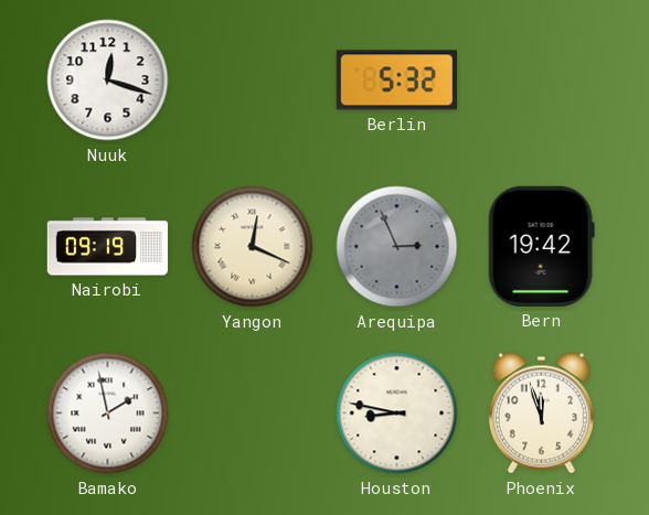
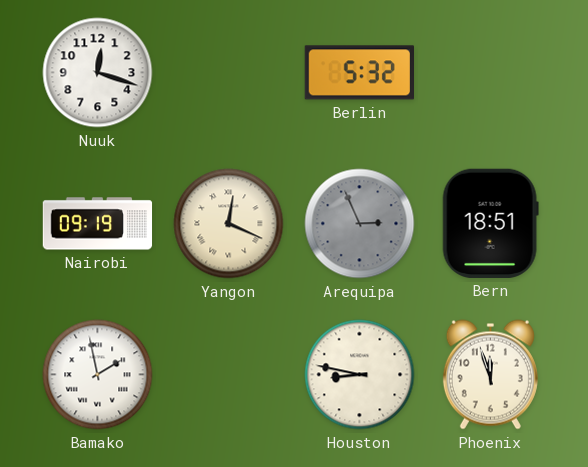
Bern: 19:42 -> 18:51
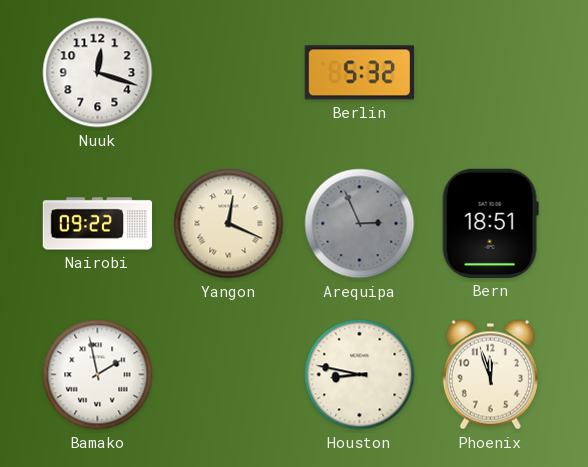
Nairobi: 09:19 -> 09:22
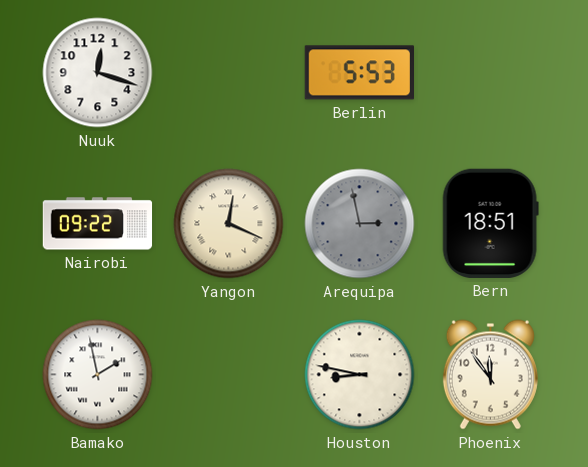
Berlin: 5:32 -> 5:53
Arequipa: 2:56 -> 2:58
Phoenix: 11:57 -> 11:54
